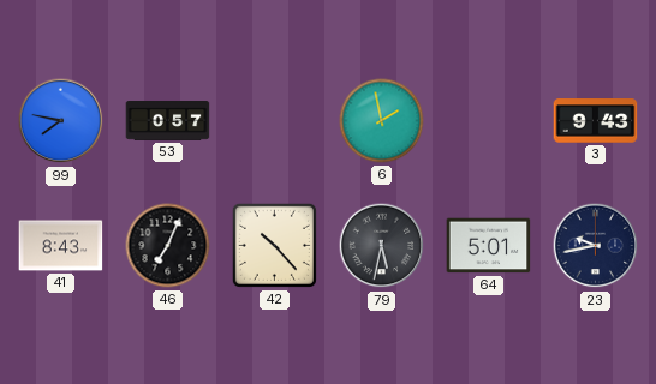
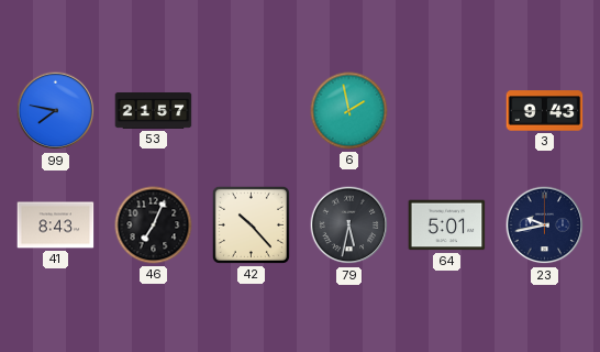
53: 0:57 -> 21:57
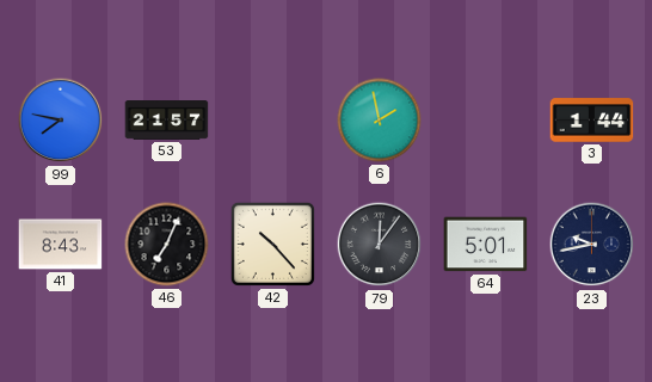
3: 9:43 -> 1:44
79: 5:32 -> 12:06
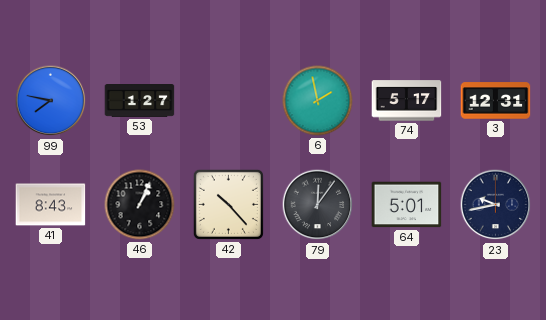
53: 21:57 -> 1:27
74: none -> 5:17
3: 1:44 -> 12:31
46: 7:04 -> 1:04
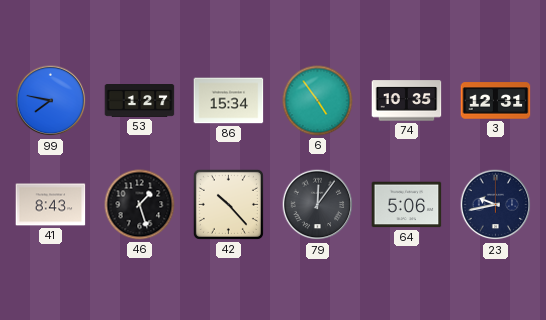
86: none -> 15:34
6: 1:58 -> 4:54
74: 5:17 -> 10:35
46: 1:04 -> 1:27
64: 5:01 -> 5:06
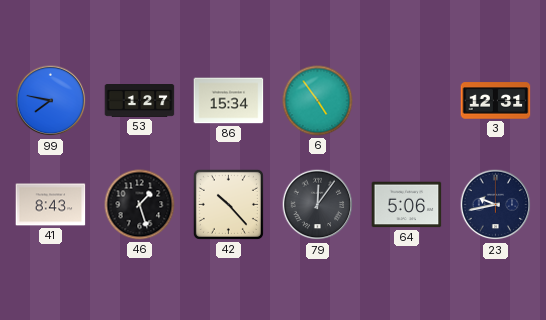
74: 10:35 -> none
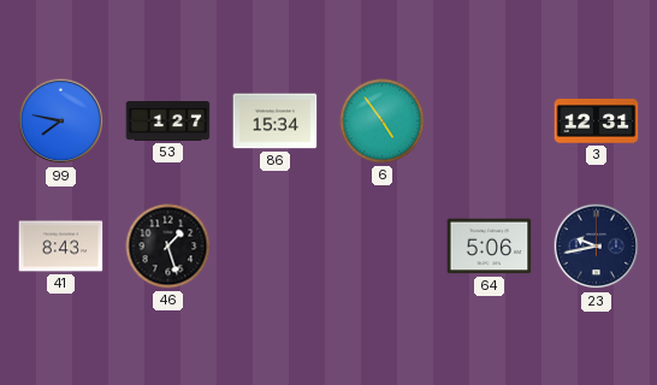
42: 10:23 -> none
79: 12:06 -> none
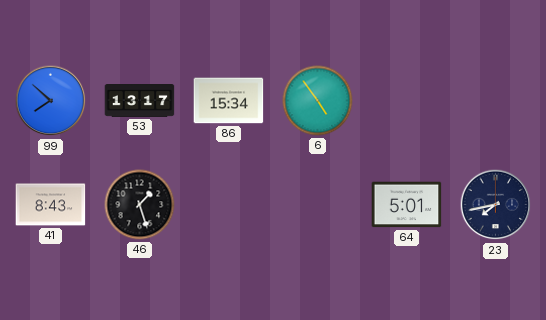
99: 7:47 -> 7:52
53: 1:27 -> 13:17
3: 12:31 -> none
64: 5:06 -> 5:01
23: 9:43 -> 7:43
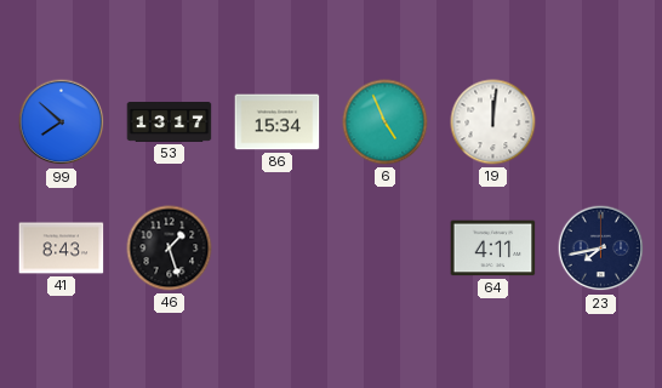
6: 4:54 -> 4:56
19: none -> 12:01
64: 5:01 -> 4:11
